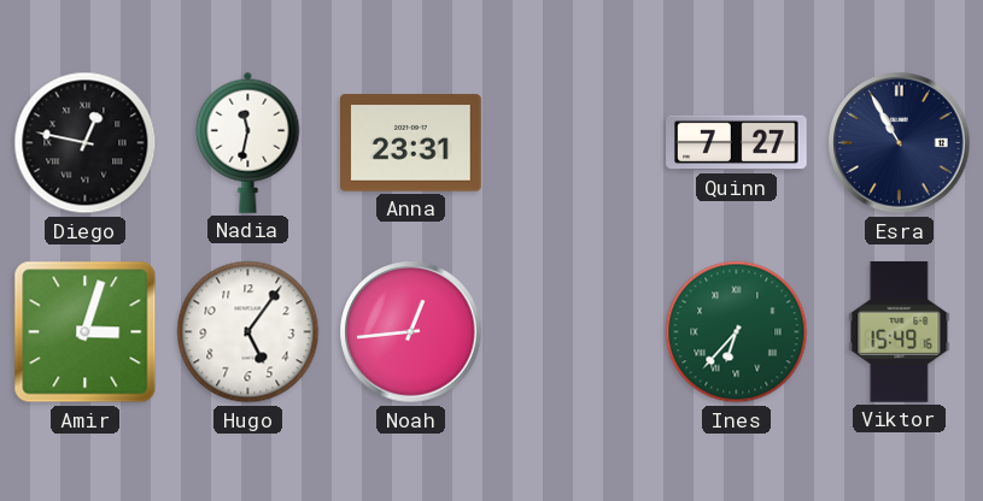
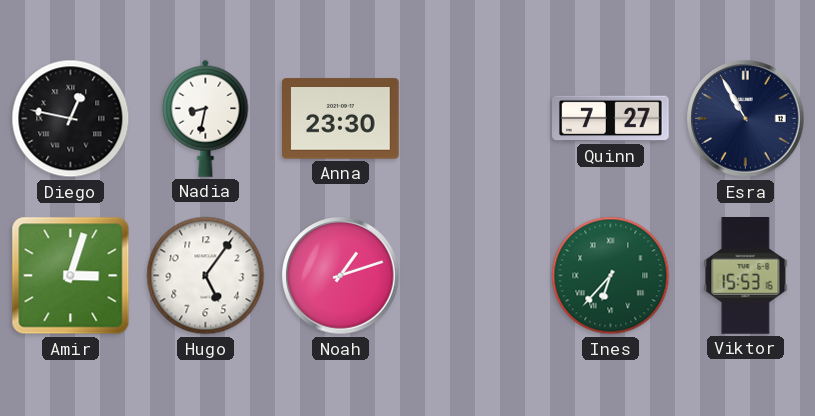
Nadia: 11:32 -> 8:32
Anna: 23:31 -> 23:30
Noah: 12:44 -> 1:12
Viktor: 15:49 -> 15:53
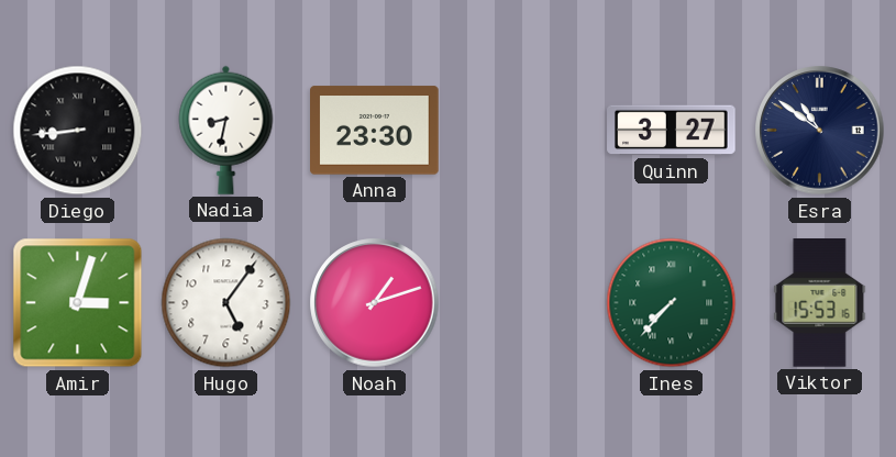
Diego: 12:47 -> 8:44
Quinn: 7:27 -> 3:27
Esra: 10:55 -> 10:51
Ines: 6:37 -> 7:37
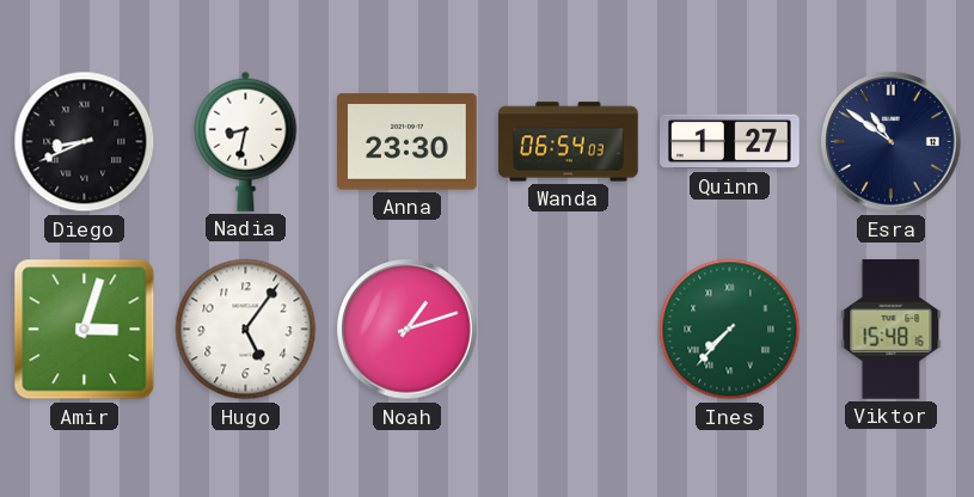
Diego: 8:44 -> 8:41
Wanda: none -> 06:54
Quinn: 3:27 -> 1:27
Viktor: 15:53 -> 15:48
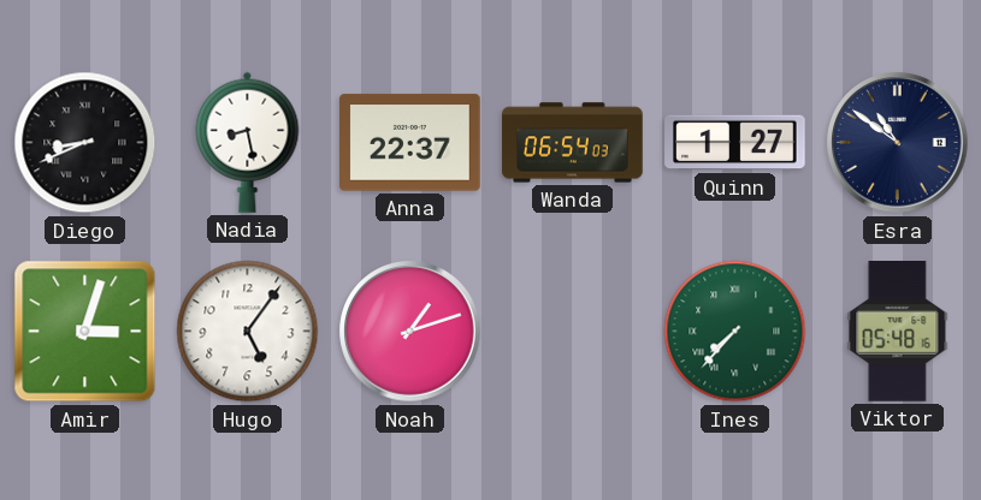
Nadia: 8:32 -> 8:28
Anna: 23:30 -> 22:37
Viktor: 15:48 -> 05:48
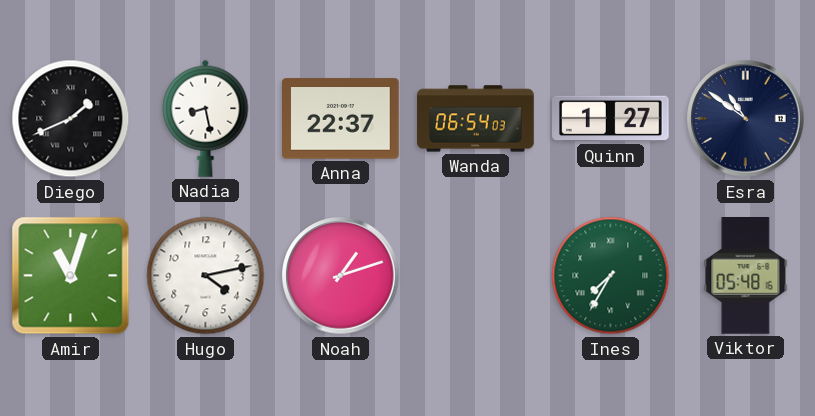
Diego: 8:41 -> 1:41
Amir: 3:03 -> 11:03
Hugo: 5:06 -> 4:13
Ines: 7:37 -> 7:35
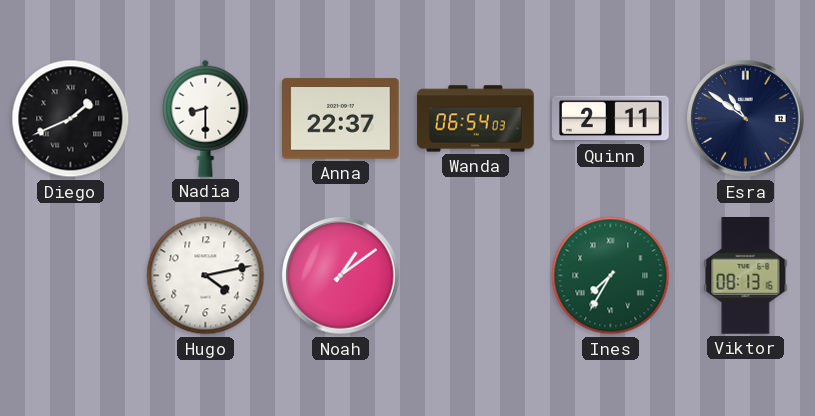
Nadia: 8:28 -> 8:30
Quinn: 1:27 -> 2:11
Amir: 11:03 -> none
Noah: 1:12 -> 1:09
Viktor: 05:48 -> 08:13
